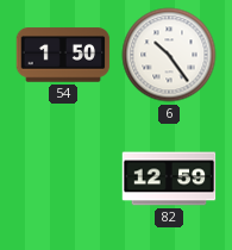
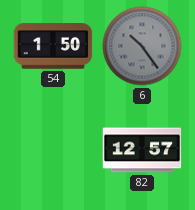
6 dial: white -> grey
82: 12:59 -> 12:57
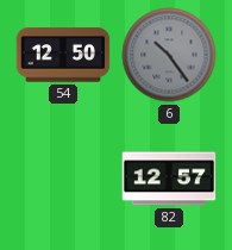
54: 1:50 -> 12:50
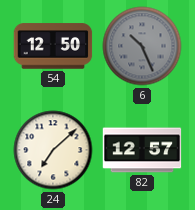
6: 10:24 -> 10:26
24: none -> 7:08
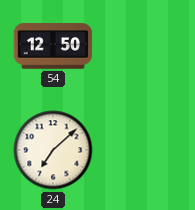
6: 10:26 -> none
82: 12:57 -> none
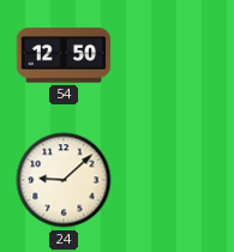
24: 7:08 -> 9:08
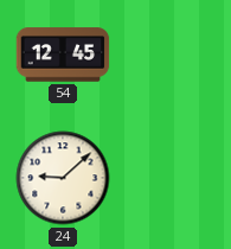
54: 12:50 -> 12:45
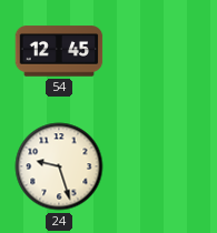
24: 9:08 -> 9:27
